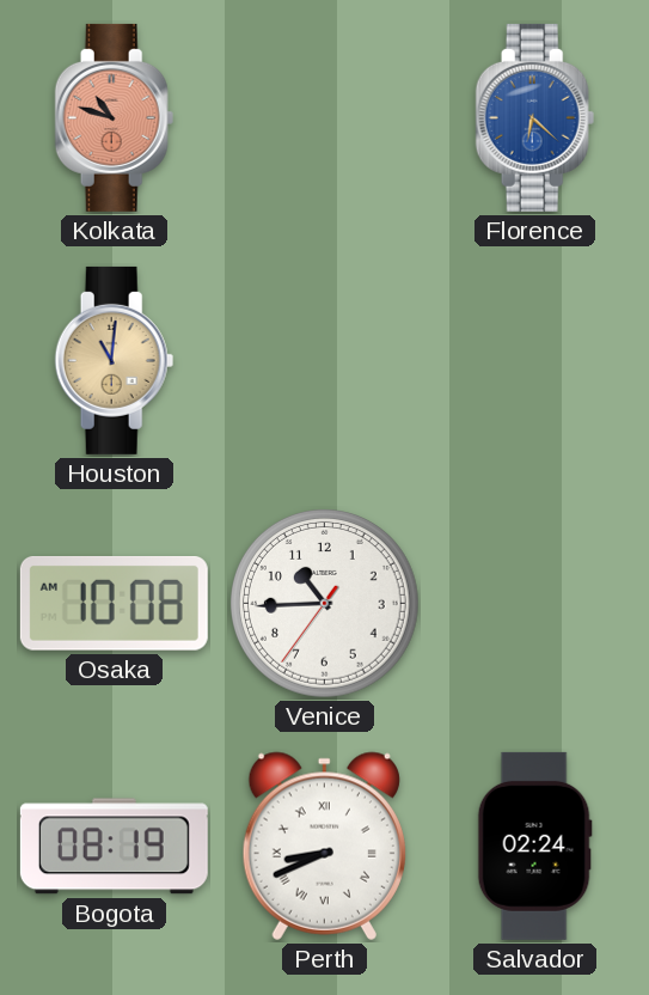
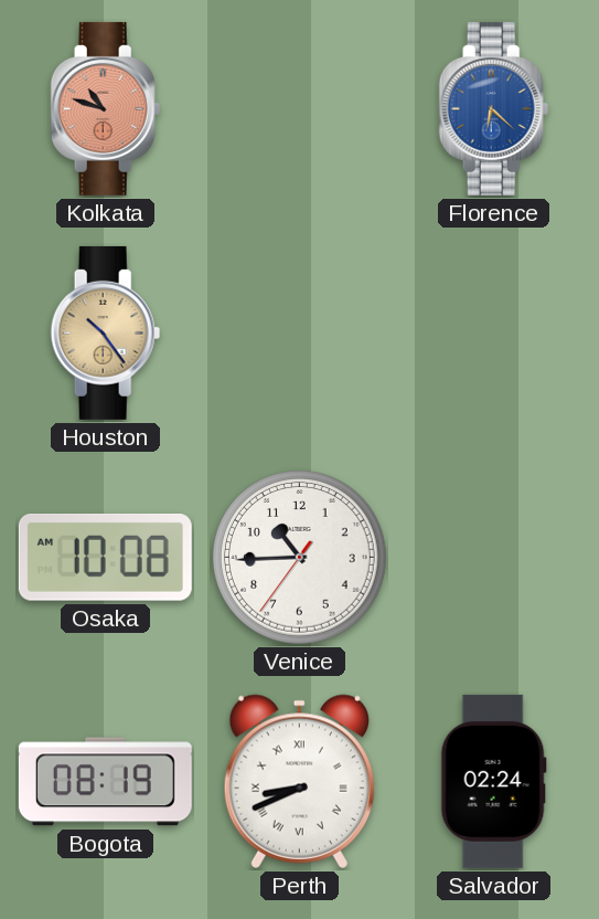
Houston: 11:01 -> 10:24
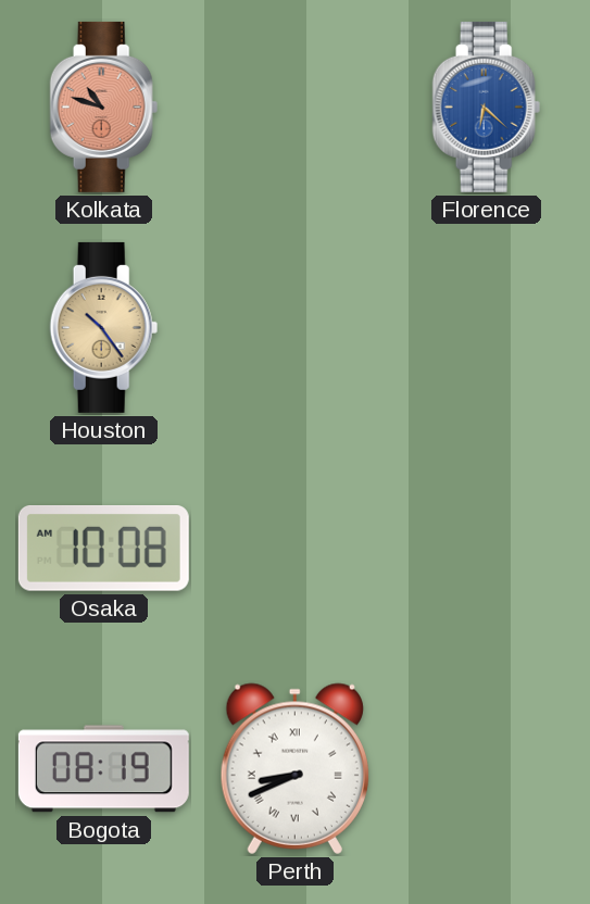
Venice: 10:44 -> none
Salvador: 02:24 -> none
